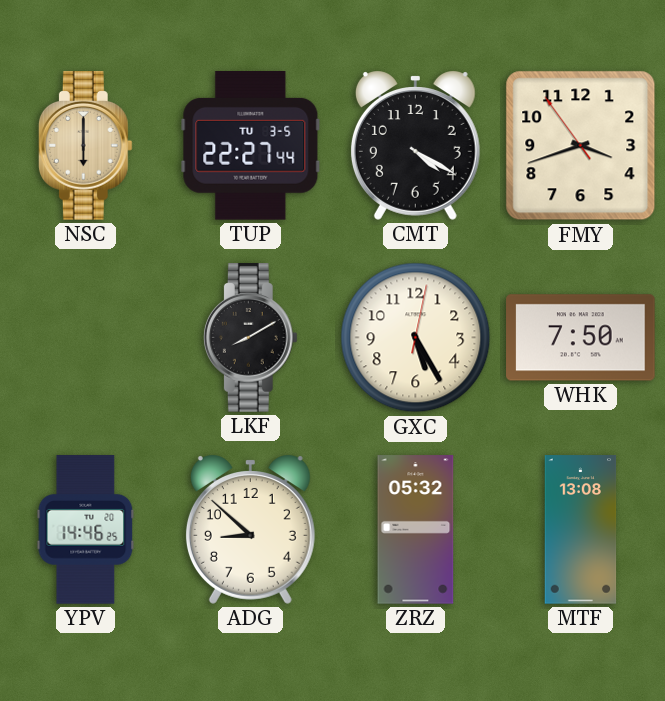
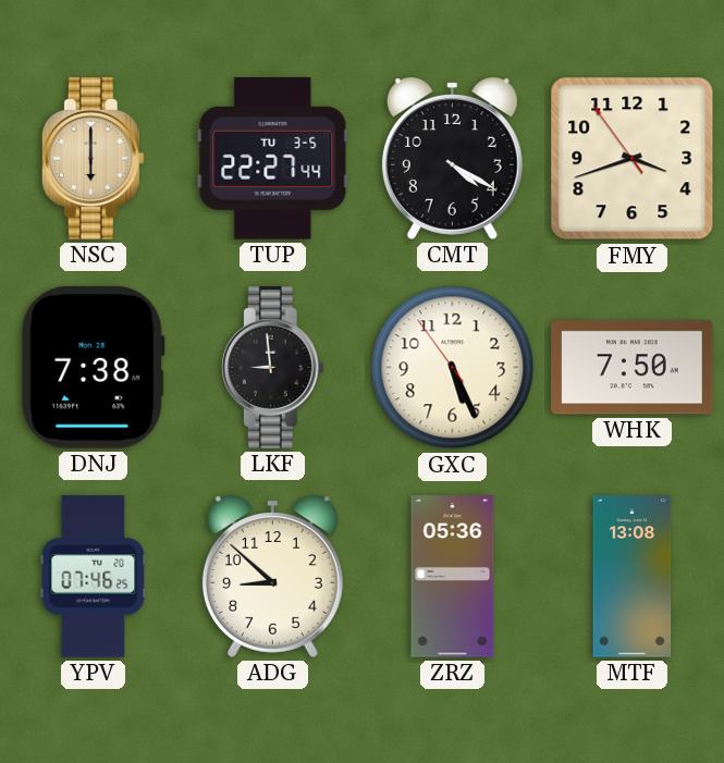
DNJ: none -> 7:38
LKF: 8:10 -> 8:59
GXC: 5:25:02 -> 5:25:54
YPV: 14:46 -> 07:46
ZRZ: 05:32 -> 05:36
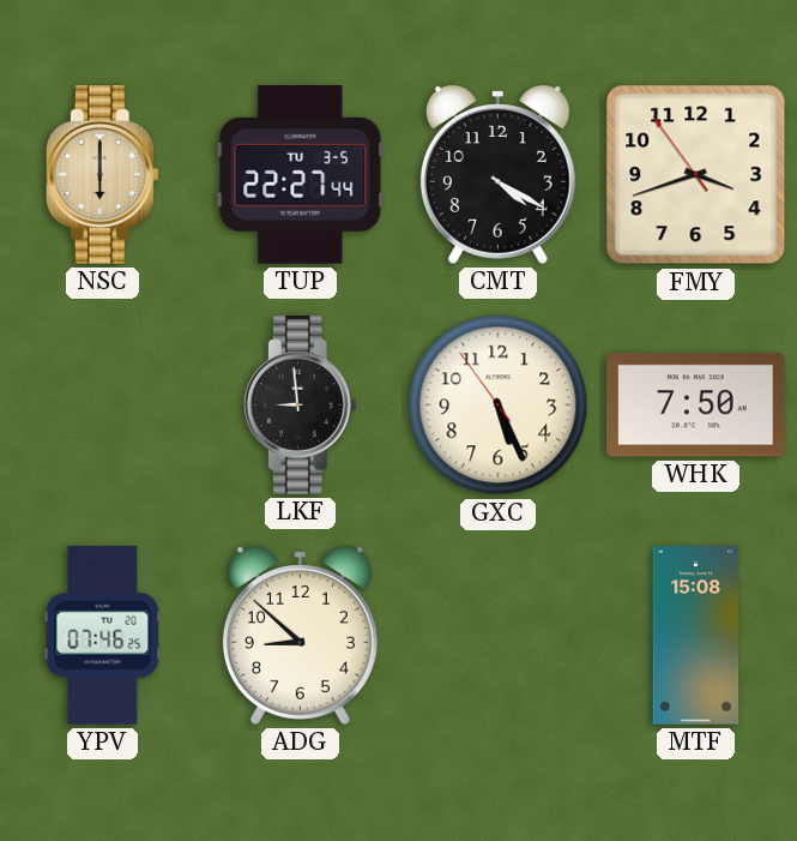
DNJ: 7:38 -> none
ZRZ: 05:36 -> none
MTF: 13:08 -> 15:08
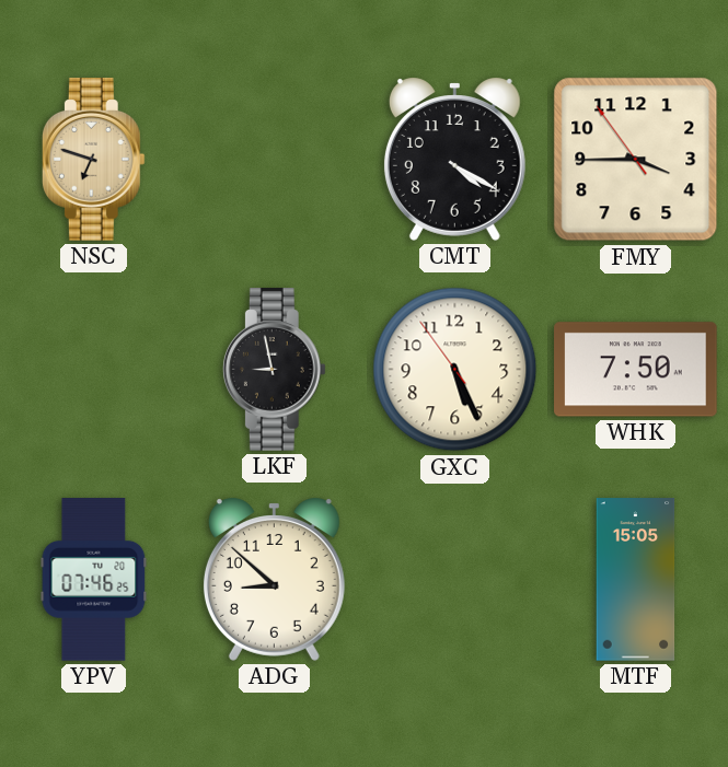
NSC: 6:00 -> 6:48
TUP: 22:27 -> none
FMY: 3:41 -> 3:44
LKF: 8:59 -> 8:58
MTF: 15:08 -> 15:05
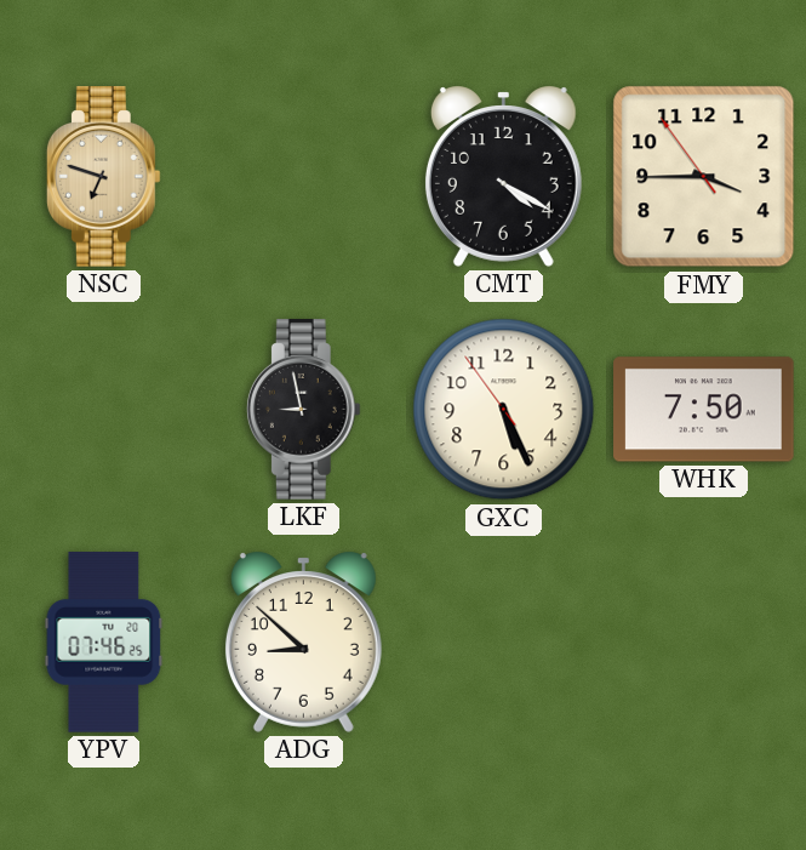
MTF: 15:05 -> none
